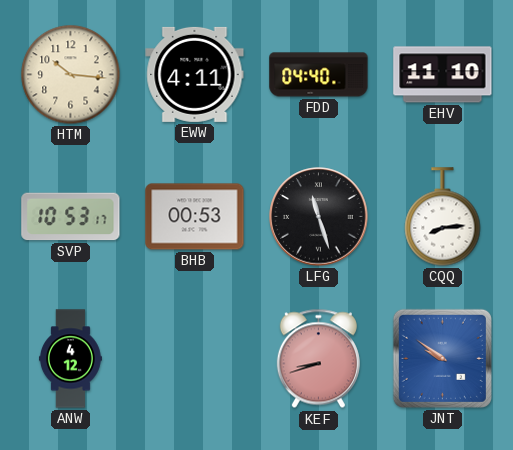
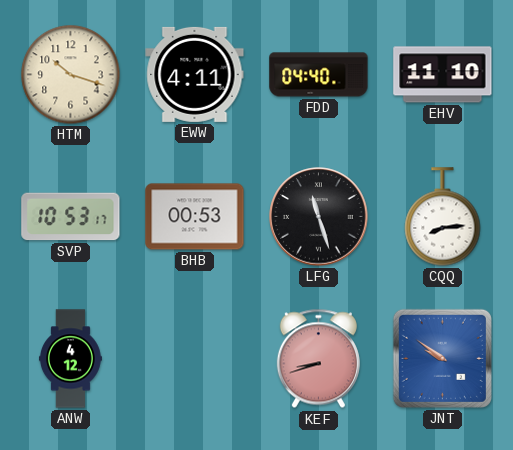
HTM: 10:16 -> 10:18
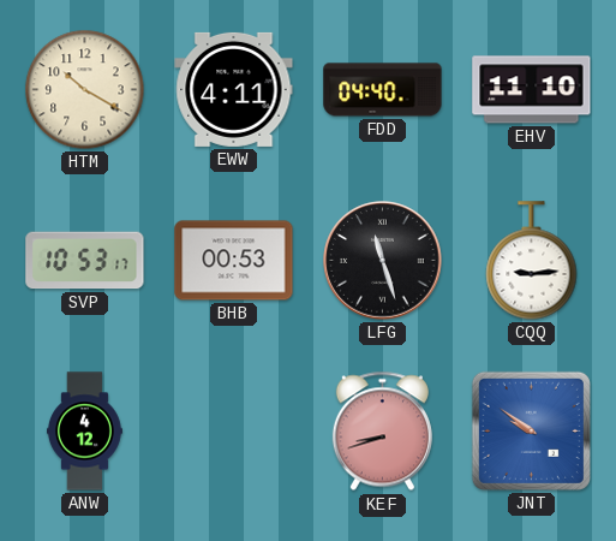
HTM: 10:18 -> 10:20
CQQ: 8:14 -> 9:14
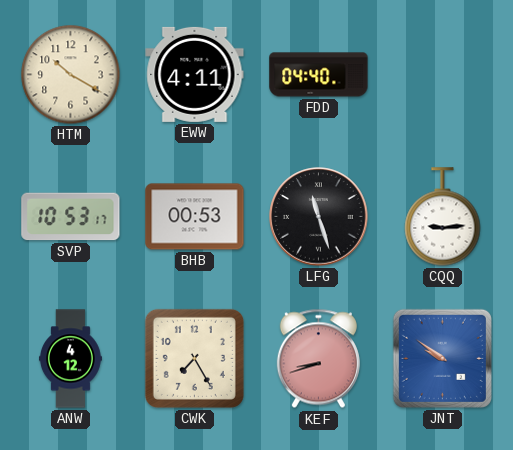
EHV: 11:10 -> none
CWK: none -> 7:25
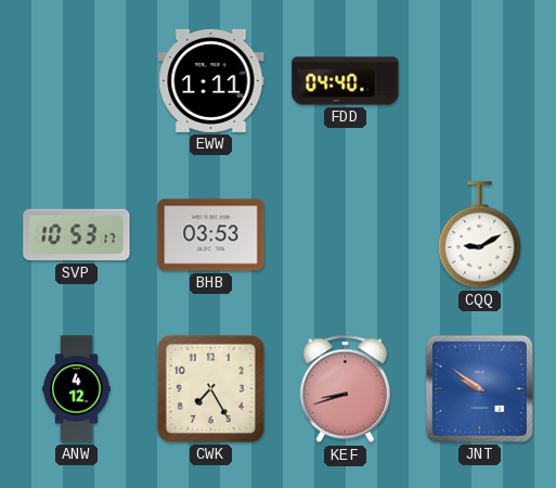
HTM: 10:20 -> none
EWW: 4:11 -> 1:11
BHB: 00:53 -> 03:53
LFG: 11:27 -> none
CQQ: 9:14 -> 9:10
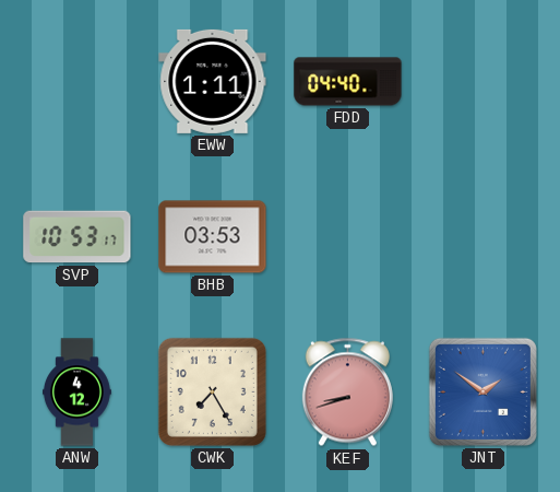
CQQ: 9:10 -> none
JNT: 9:51 -> 1:51
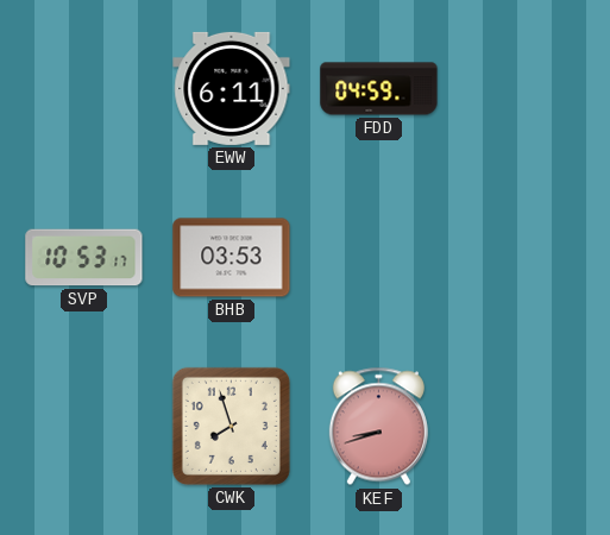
EWW: 1:11 -> 6:11
FDD: 04:40 -> 04:59
ANW: 4:12 -> none
CWK: 7:25 -> 7:57
JNT: 1:51 -> none
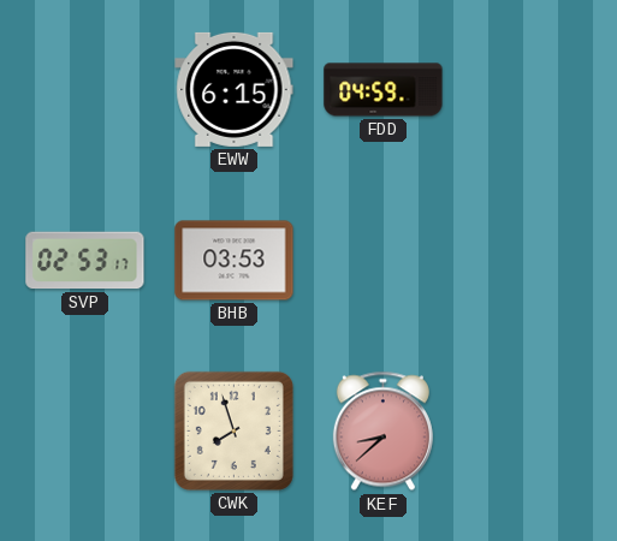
EWW: 6:11 -> 6:15
SVP: 10:53 -> 02:53
KEF: 8:42 -> 8:38
